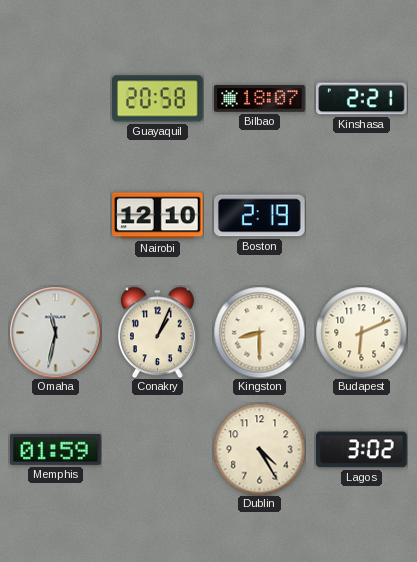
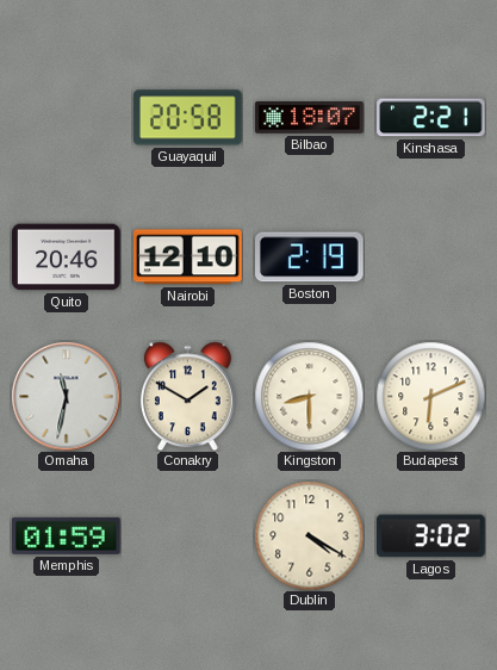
Quito: none -> 20:46
Conakry: 1:04 -> 1:50
Dublin: 4:25 -> 4:20
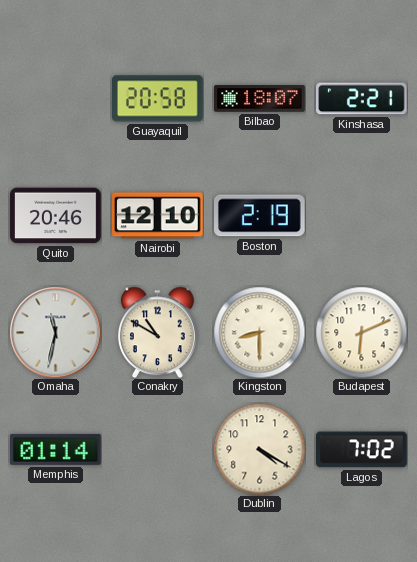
Conakry: 1:50 -> 10:50
Memphis: 01:59 -> 01:14
Lagos: 3:02 -> 7:02
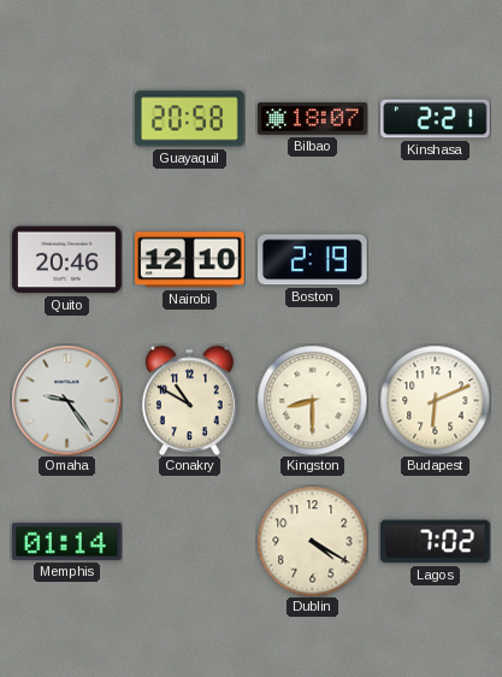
Omaha: 11:32 -> 9:24
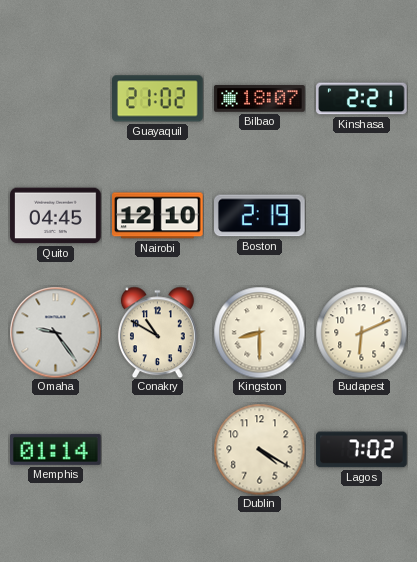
Guayaquil: 20:58 -> 21:02
Quito: 20:46 -> 04:45
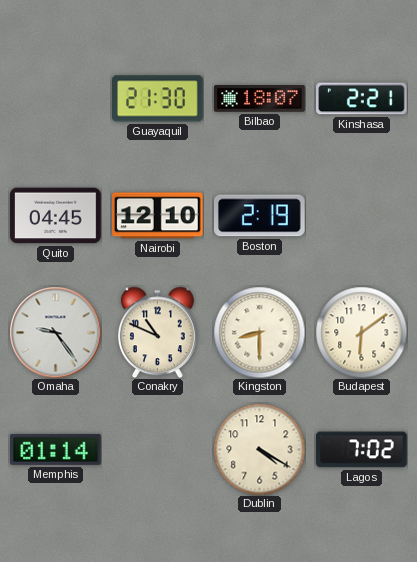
Guayaquil: 21:02 -> 21:30
Conakry: 10:50 -> 10:49
Budapest: 6:11 -> 6:09
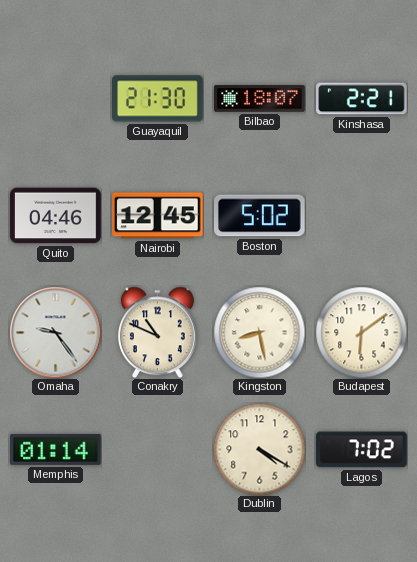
Quito: 04:45 -> 04:46
Nairobi: 12:10 -> 12:45
Boston: 2:19 -> 5:02
Kingston: 8:30 -> 8:28
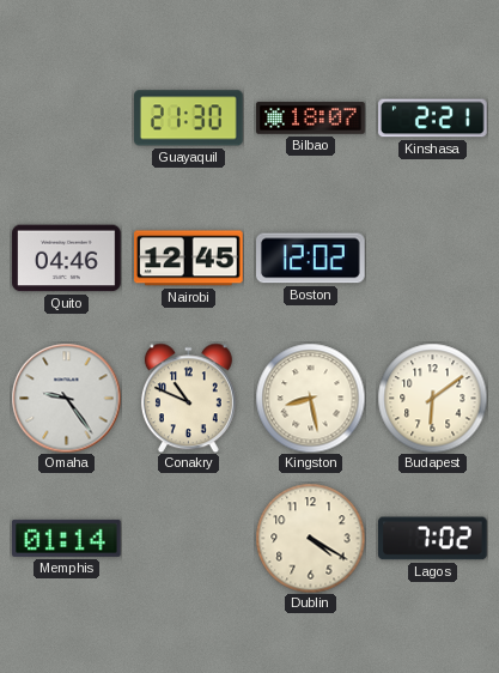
Boston: 5:02 -> 12:02
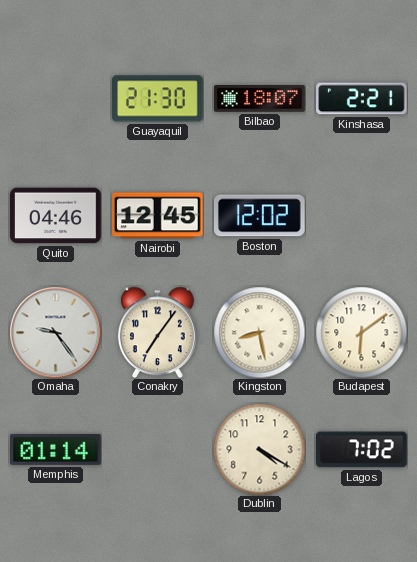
Conakry: 10:49 -> 7:06
